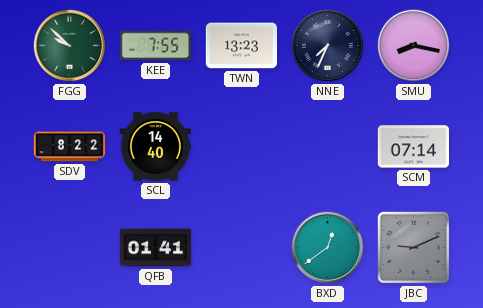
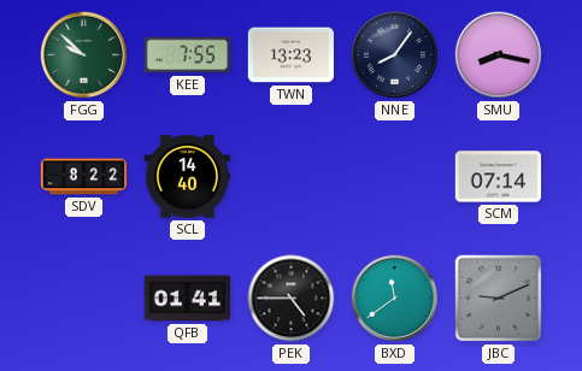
NNE: 7:34 -> 8:06
PEK: none -> 4:45
BXD: 12:39 -> 11:39
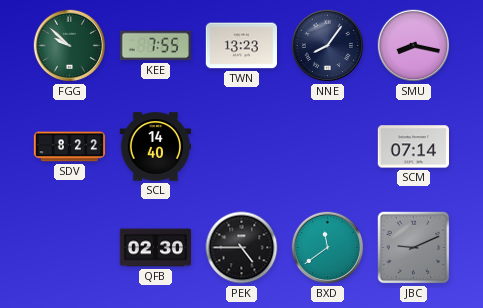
QFB: 01:41 -> 02:30
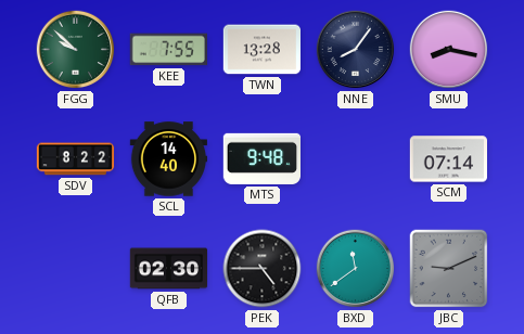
TWN: 13:23 -> 13:28
MTS: none -> 9:48
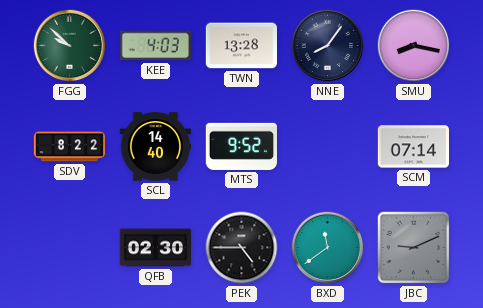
KEE: 7:55 -> 4:03
MTS: 9:48 -> 9:52
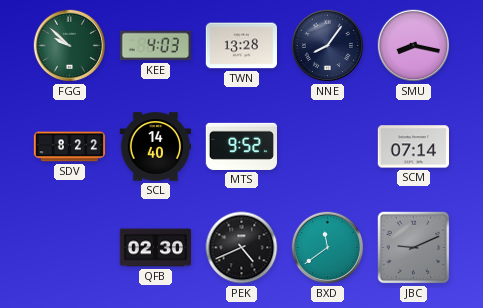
PEK: 4:45 -> 4:41
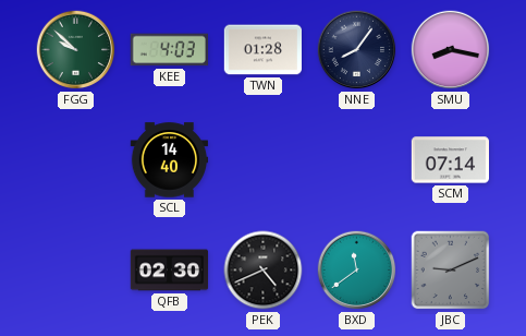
TWN: 13:28 -> 01:28
SDV: 8:22 -> none
MTS: 9:52 -> none
